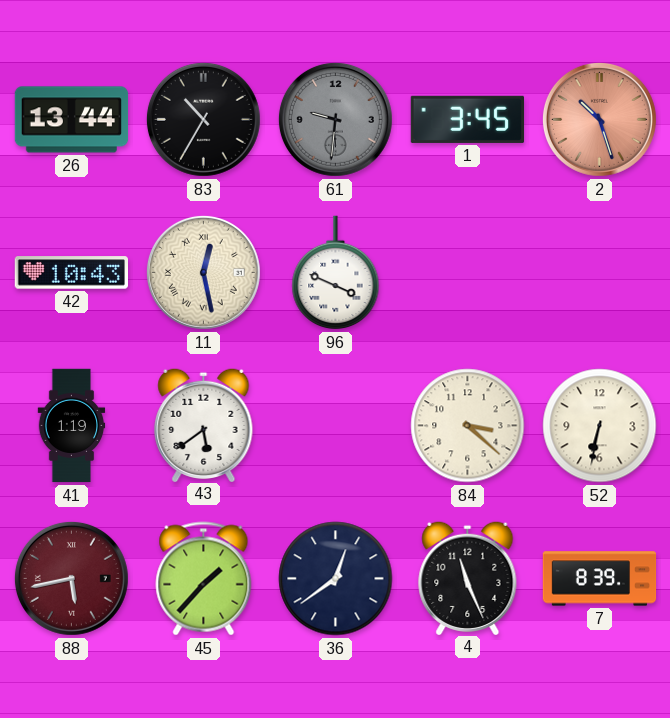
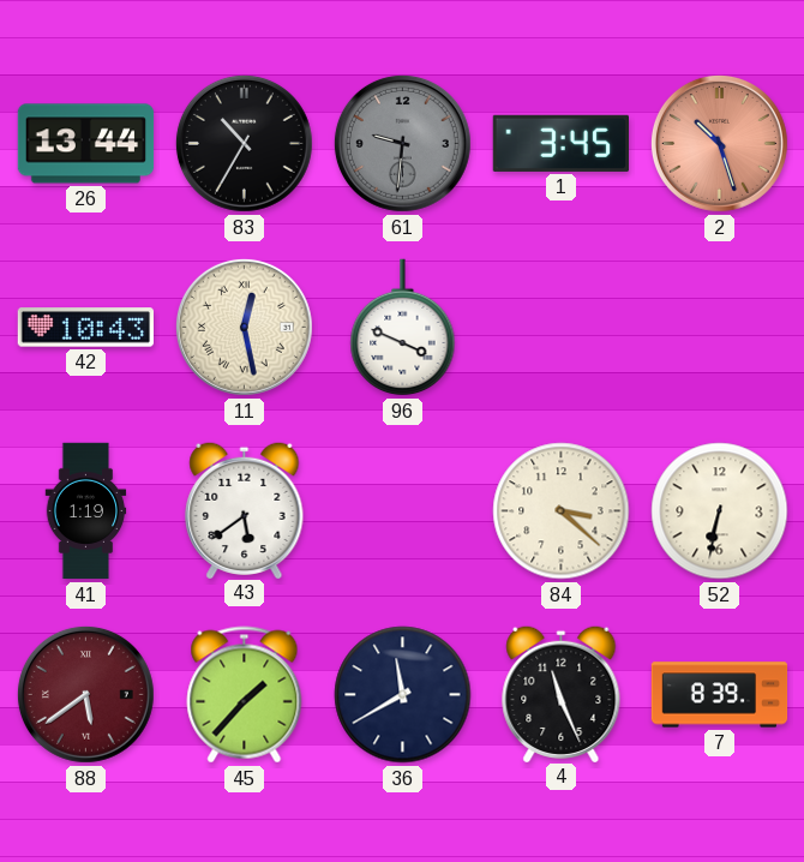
88: 5:43 -> 5:39
36: 12:39 -> 11:40
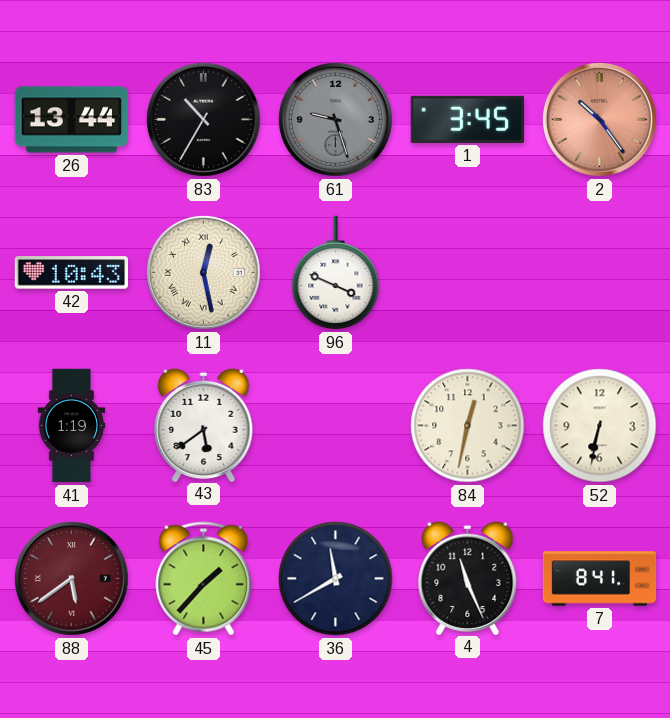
61: 9:31 -> 9:27
2: 10:27 -> 10:24
84: 3:22 -> 12:32
7: 8:39 -> 8:41
